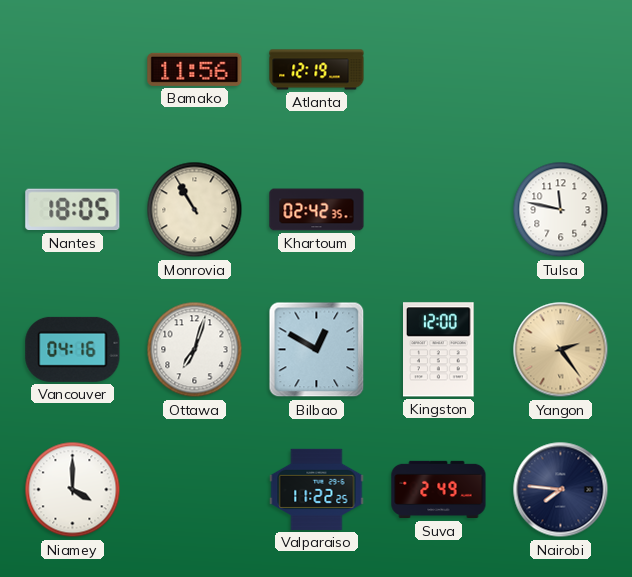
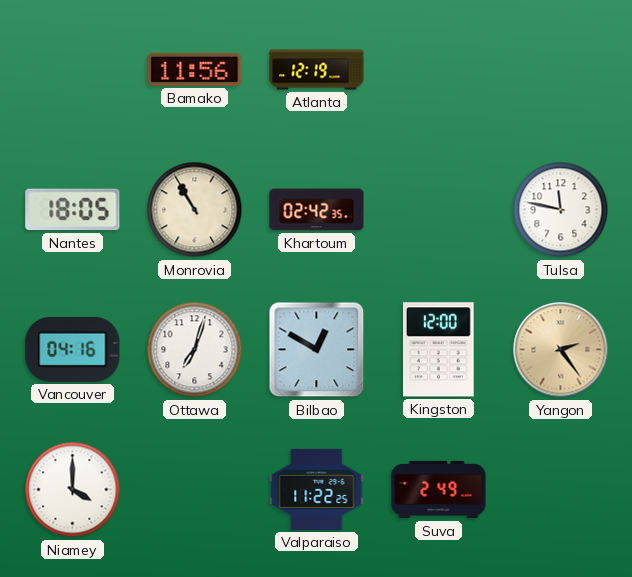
Nairobi: 7:46 -> none
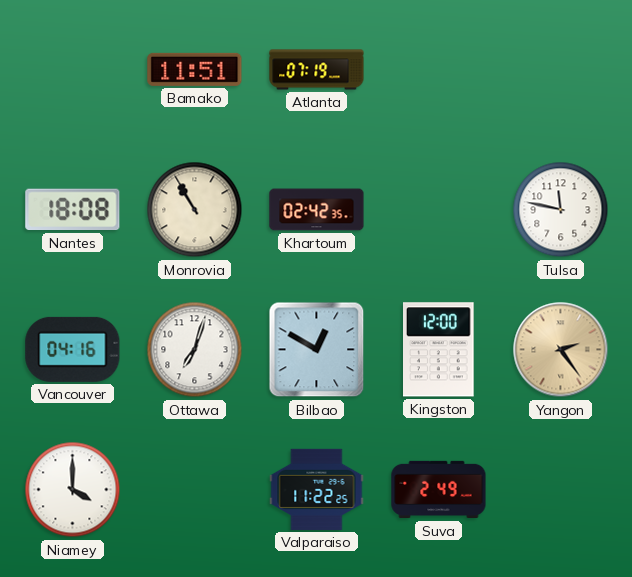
Bamako: 11:56 -> 11:51
Atlanta: 12:19 -> 07:19
Nantes: 18:05 -> 18:08
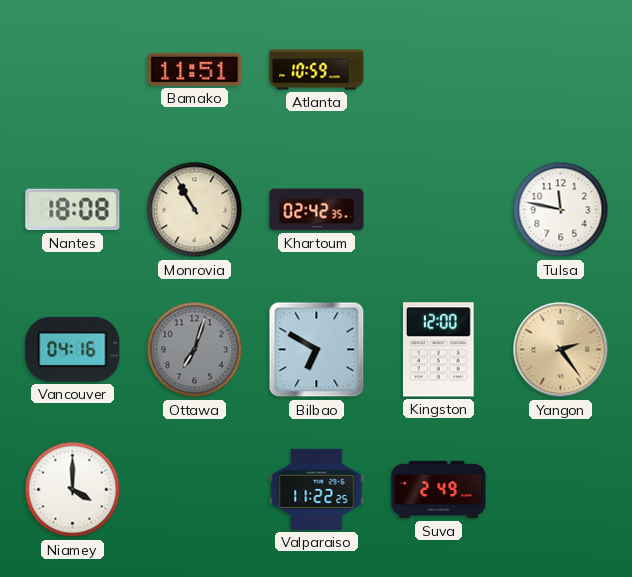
Atlanta: 07:19 -> 10:59
Ottawa dial: white -> grey
Bilbao: 12:50 -> 6:50
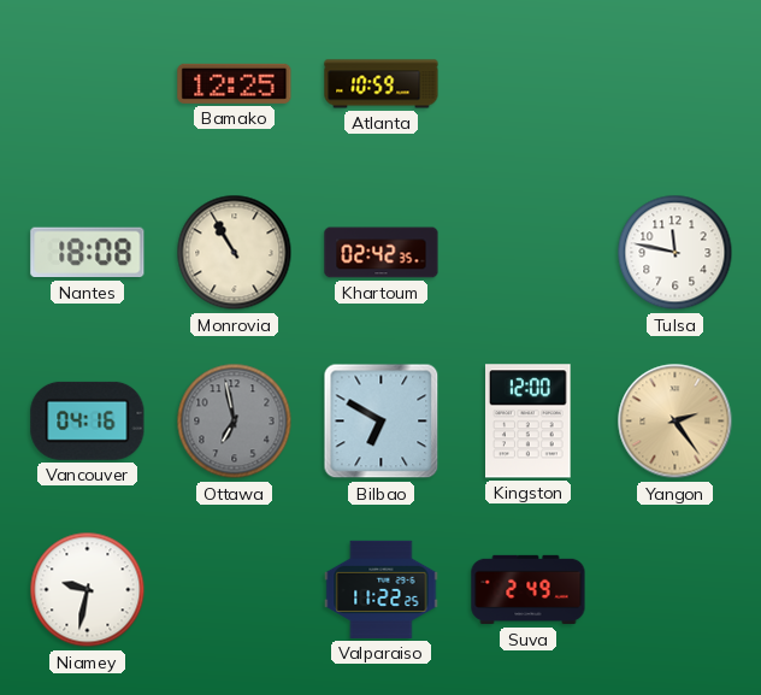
Bamako: 11:51 -> 12:25
Ottawa: 7:03 -> 6:58
Niamey: 4:00 -> 9:32
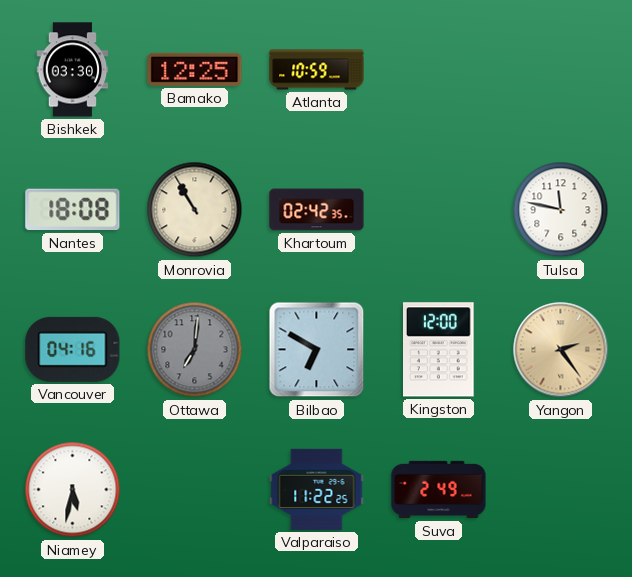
Bishkek: none -> 03:30
Ottawa: 6:58 -> 7:01
Niamey: 9:32 -> 5:32
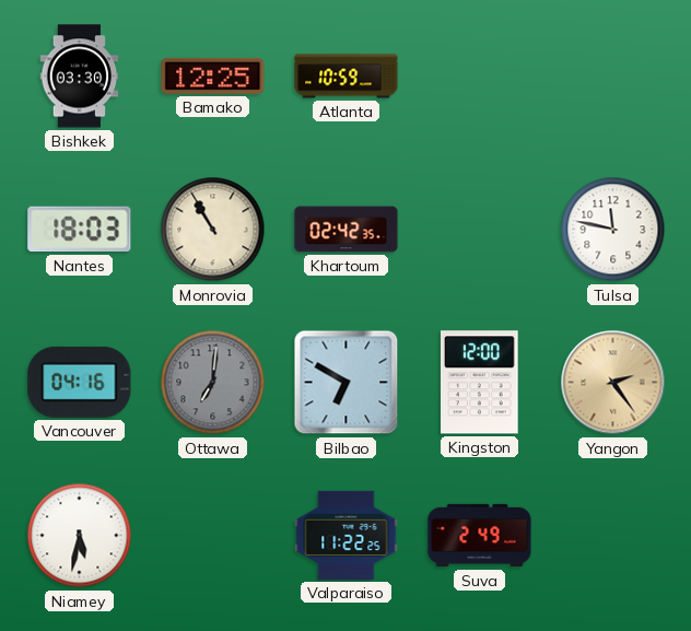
Nantes: 18:08 -> 18:03
